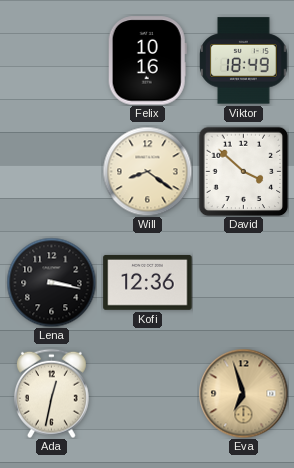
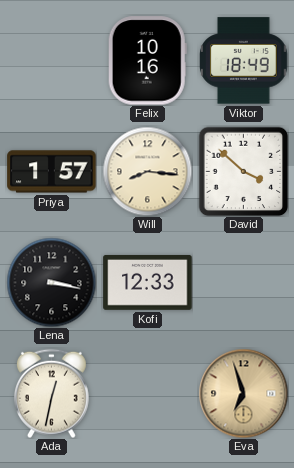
Priya: none -> 1:57
Will: 8:21 -> 8:16
Kofi: 12:36 -> 12:33
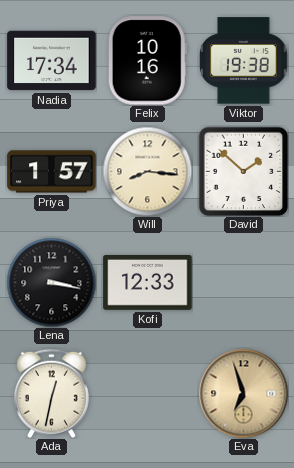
Nadia: none -> 17:34
Viktor: 18:49 -> 19:38
David: 3:52 -> 1:52
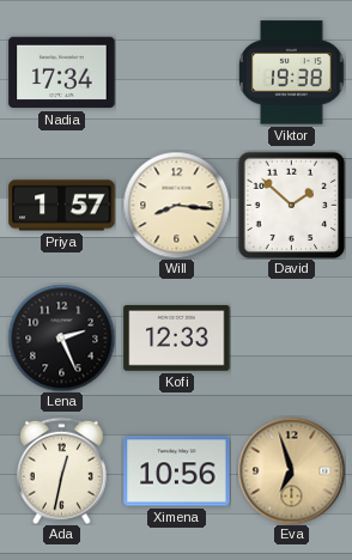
Felix: 10:16 -> none
Lena: 3:17 -> 2:26
Ximena: none -> 10:56
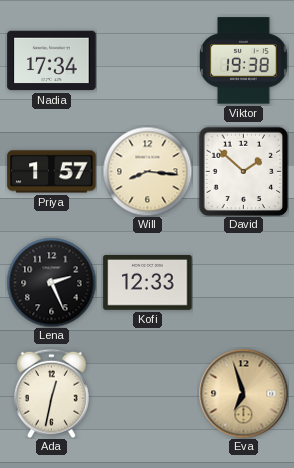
Ximena: 10:56 -> none
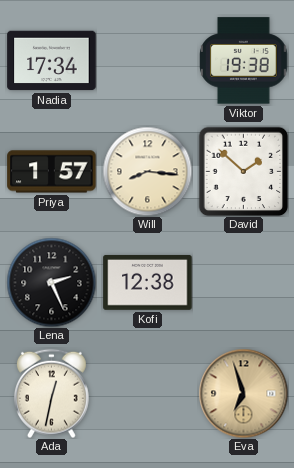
Kofi: 12:33 -> 12:38
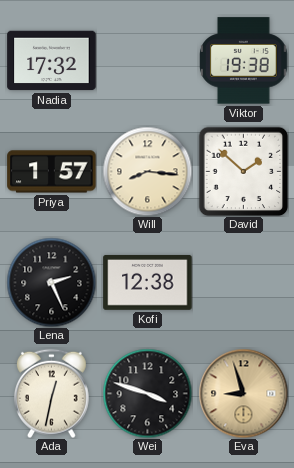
Nadia: 17:34 -> 17:32
Wei: none -> 3:48
Eva: 6:57 -> 8:57
